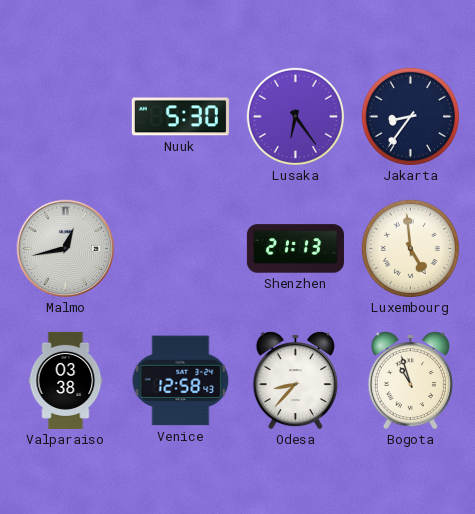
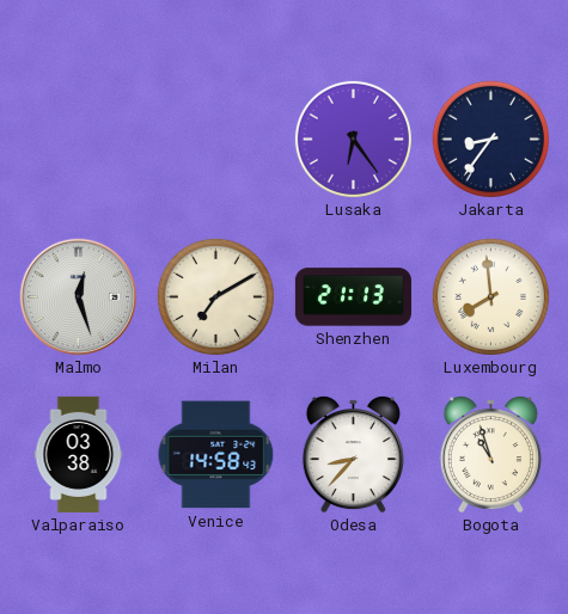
Nuuk: 5:30 -> none
Malmo: 12:43 -> 12:27
Milan: none -> 7:10
Luxembourg: 4:59 -> 7:59
Venice: 12:58 -> 14:58
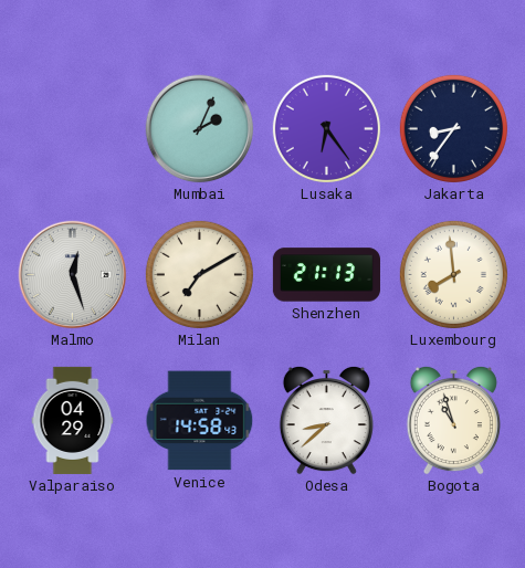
Mumbai: none -> 2:04
Valparaiso: 03:38 -> 04:29
Odesa: 8:37 -> 8:38
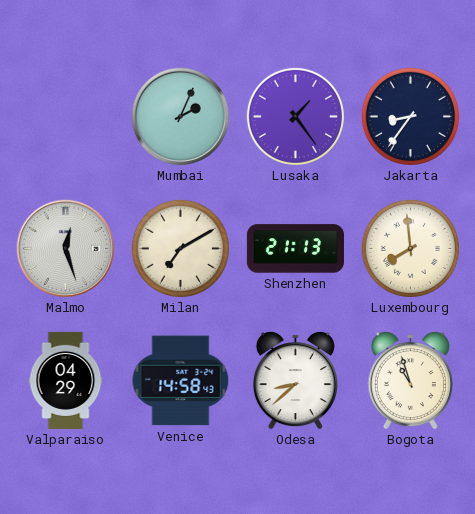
Lusaka: 6:24 -> 1:24
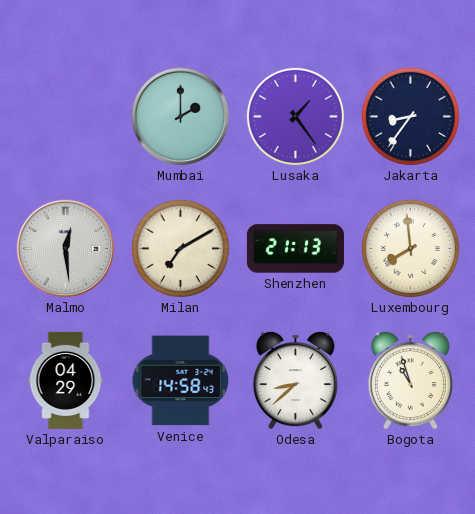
Mumbai: 2:04 -> 2:00
Malmo: 12:27 -> 12:29
